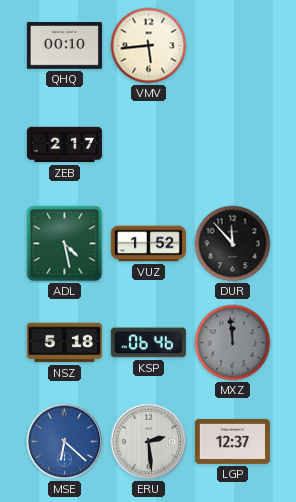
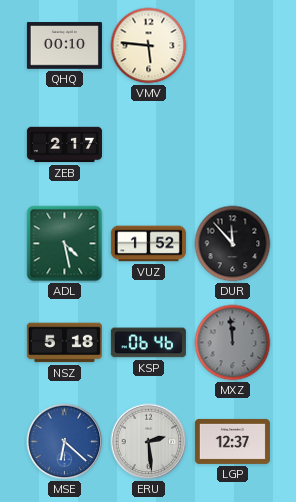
VMV: 5:44 -> 5:46
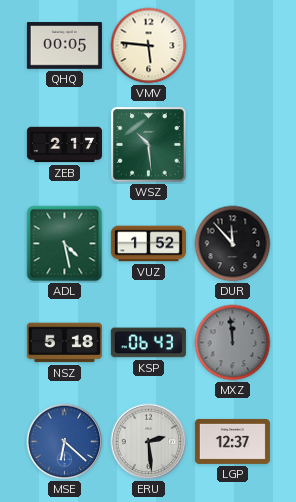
QHQ: 00:10 -> 00:05
WSZ: none -> 10:29
KSP: 06:46 -> 06:43
